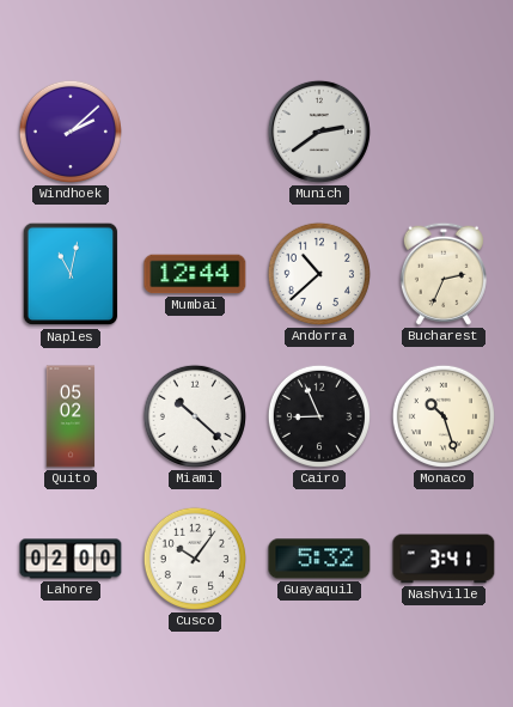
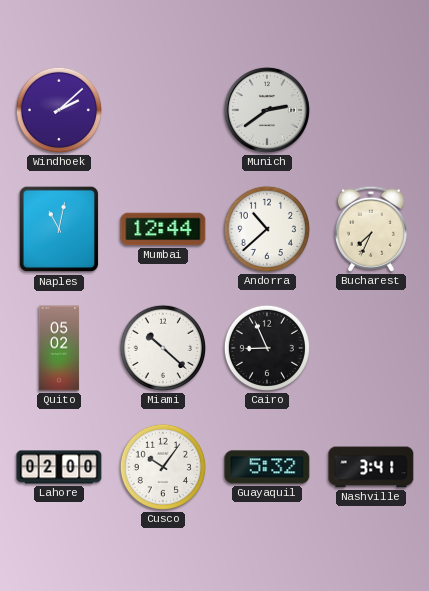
Bucharest: 2:34 -> 7:34
Monaco: 10:27 -> none
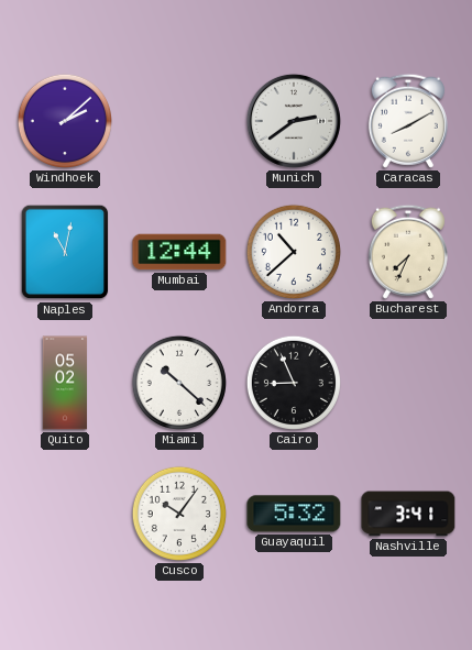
Caracas: none -> 8:10
Lahore: 02:00 -> none
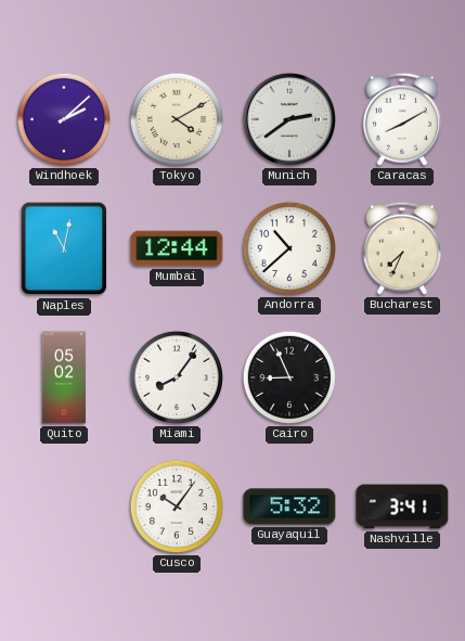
Tokyo: none -> 4:10
Miami: 10:22 -> 8:06
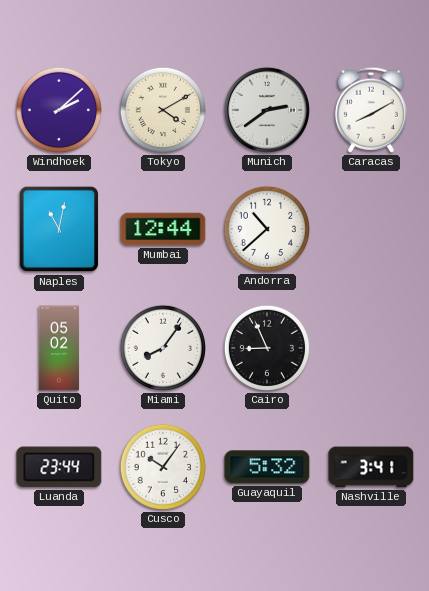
Bucharest: 7:34 -> none
Luanda: none -> 23:44
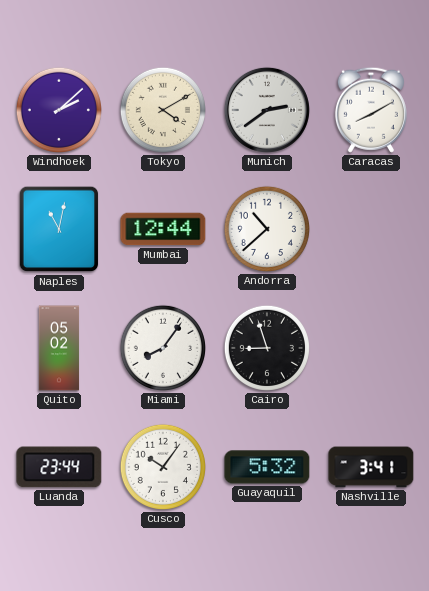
Cairo: 8:56 -> 8:57
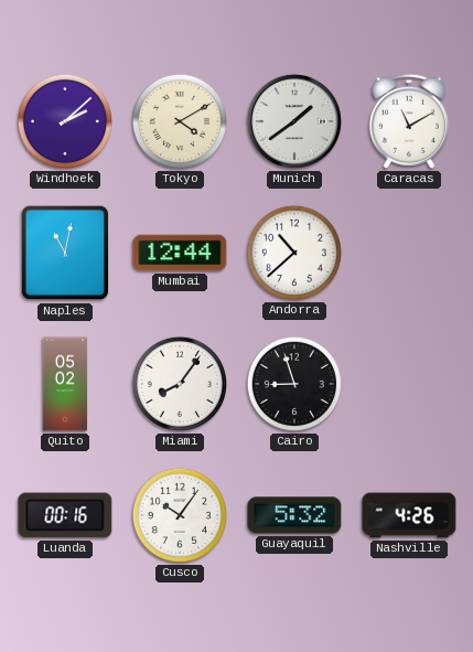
Munich: 2:39 -> 1:39
Caracas: 8:10 -> 11:10
Luanda: 23:44 -> 00:16
Nashville: 3:41 -> 4:26
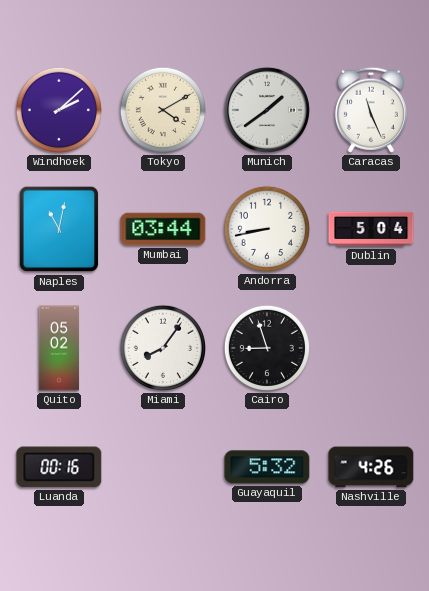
Caracas: 11:10 -> 11:26
Mumbai: 12:44 -> 03:44
Andorra: 10:38 -> 8:43
Dublin: none -> 5:04
Cusco: 10:06 -> none
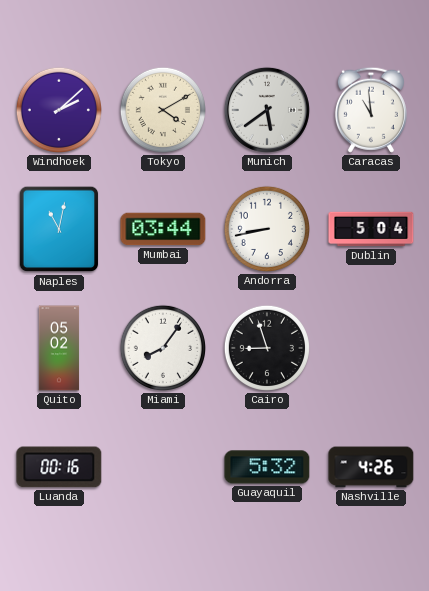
Munich: 1:39 -> 5:39
Caracas: 11:26 -> 10:59
